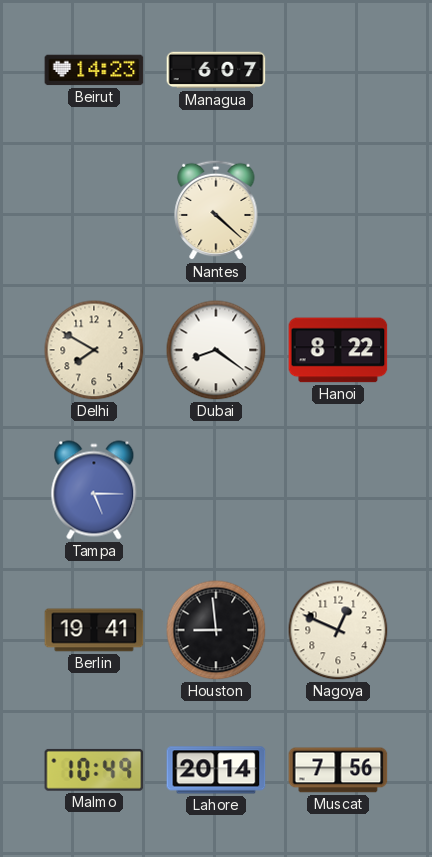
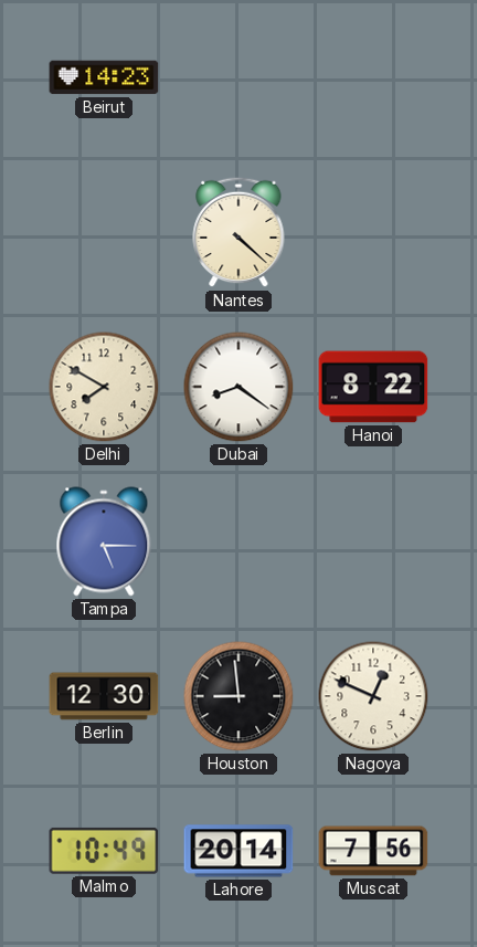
Managua: 6:07 -> none
Berlin: 19:41 -> 12:30
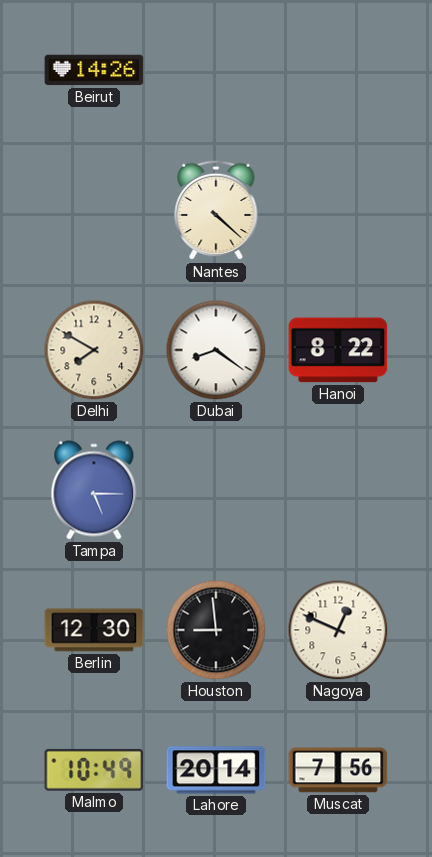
Beirut: 14:23 -> 14:26
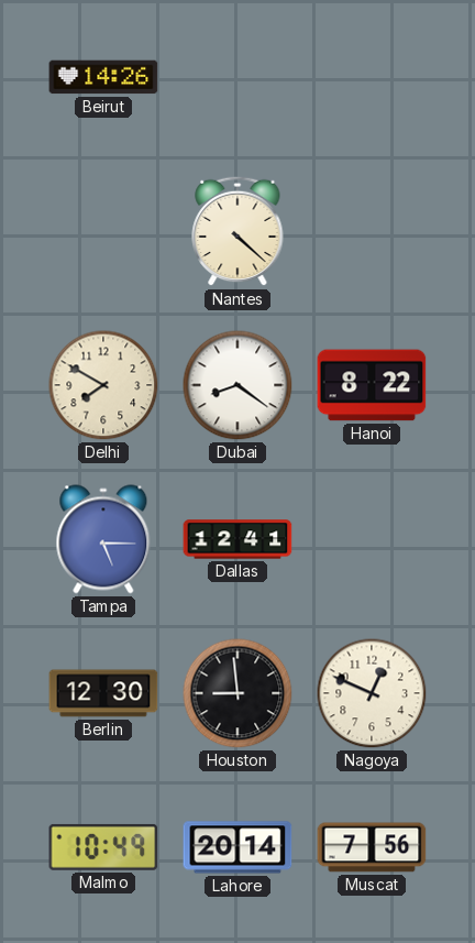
Dallas: none -> 12:41
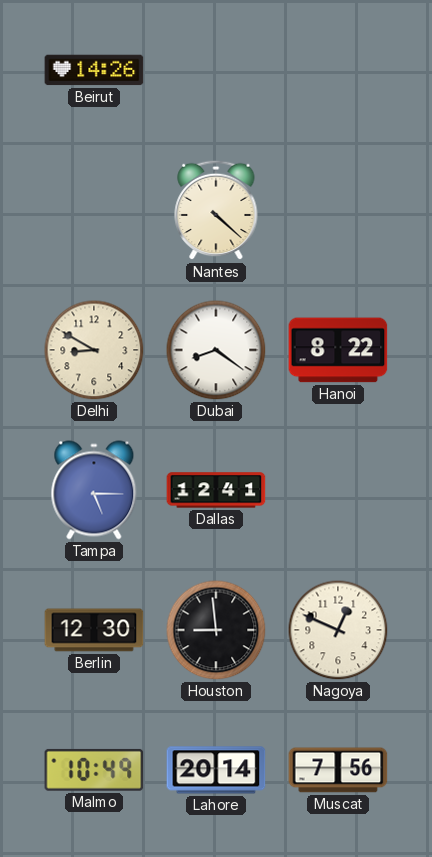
Delhi: 7:50 -> 8:50
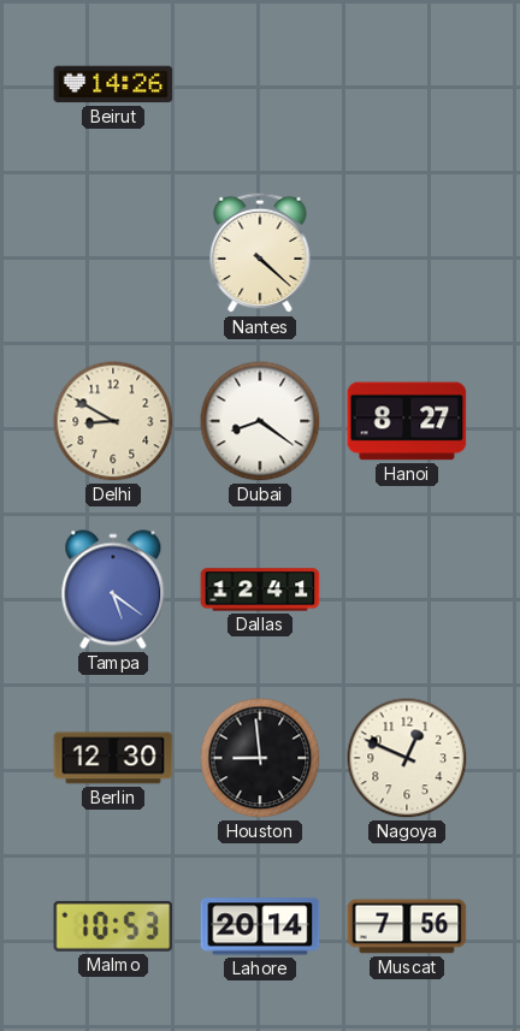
Hanoi: 8:22 -> 8:27
Tampa: 5:15 -> 5:21
Malmo: 10:49 -> 10:53
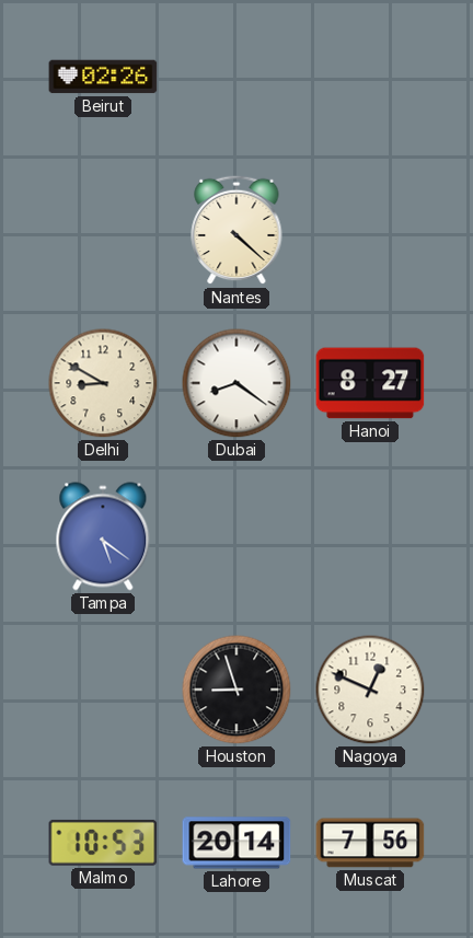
Beirut: 14:26 -> 02:26
Dallas: 12:41 -> none
Berlin: 12:30 -> none
Houston: 8:59 -> 8:57
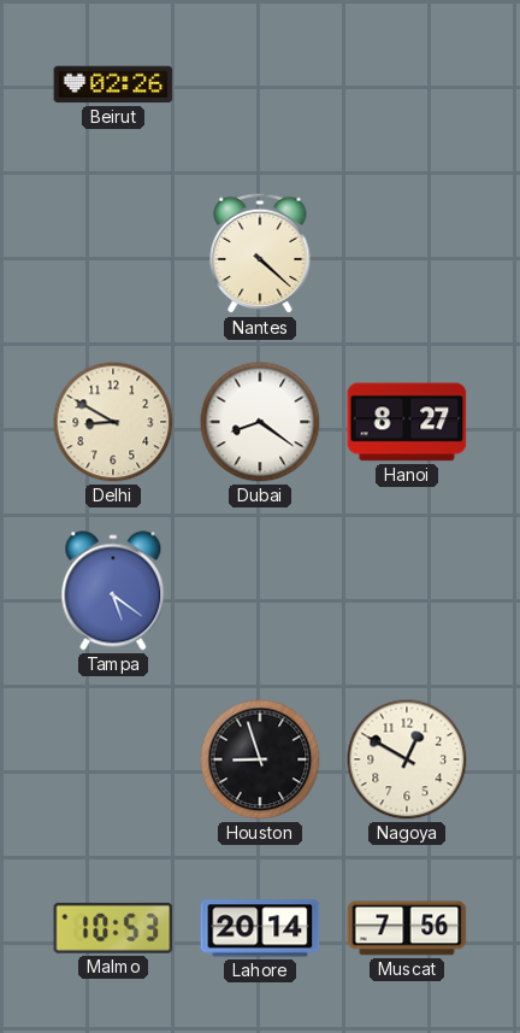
Nagoya: 12:49 -> 12:50
